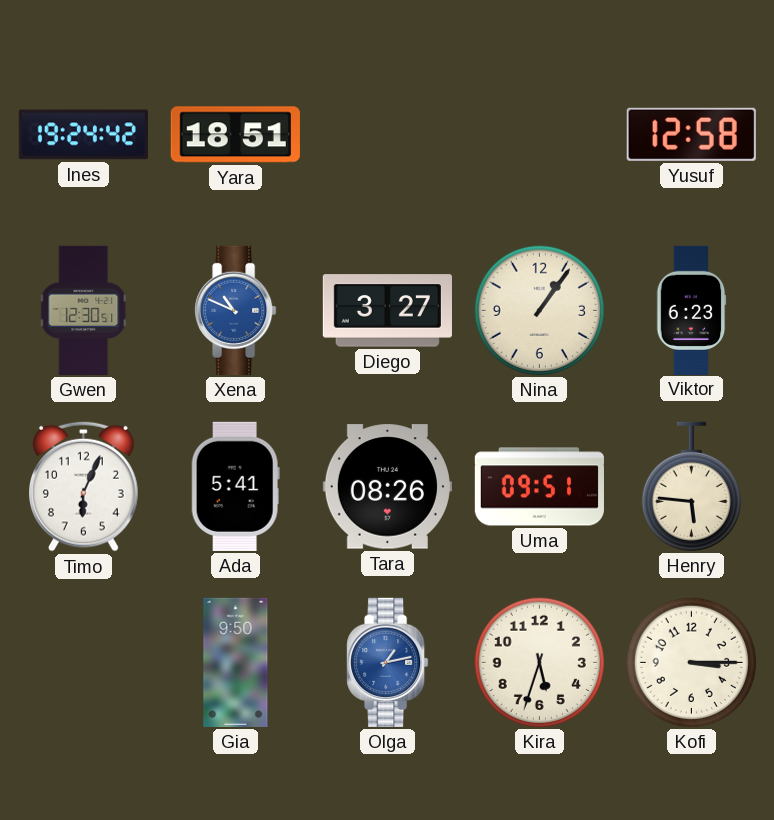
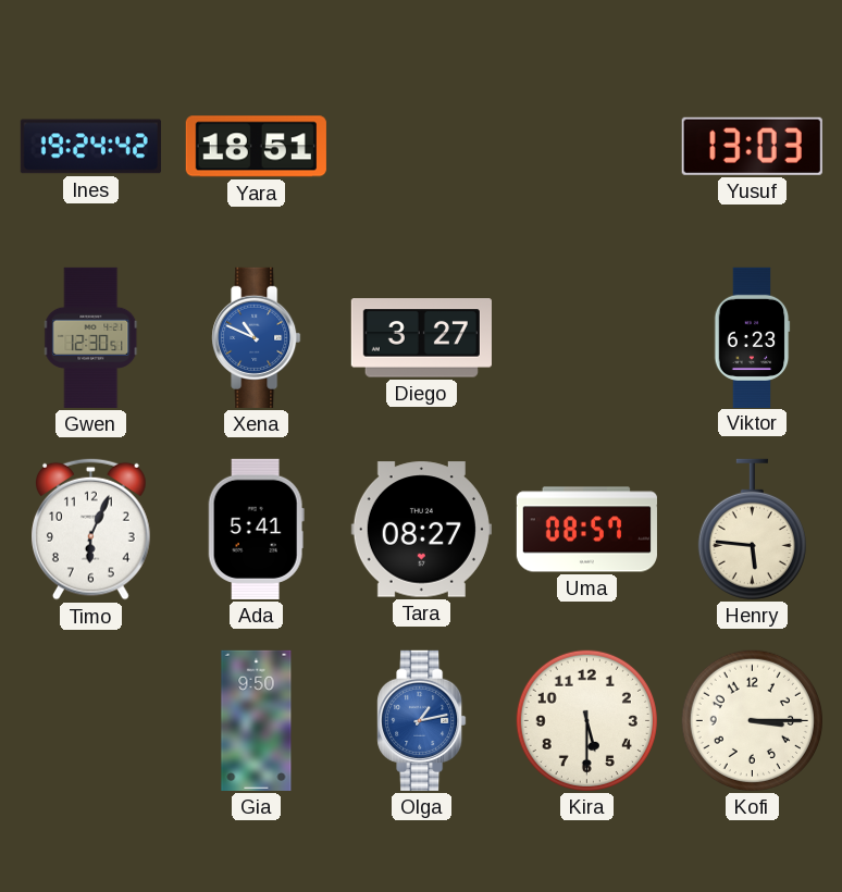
Yusuf: 12:58 -> 13:03
Nina: 1:06 -> none
Tara: 08:26 -> 08:27
Uma: 09:51 -> 08:57
Kira: 5:33 -> 5:30
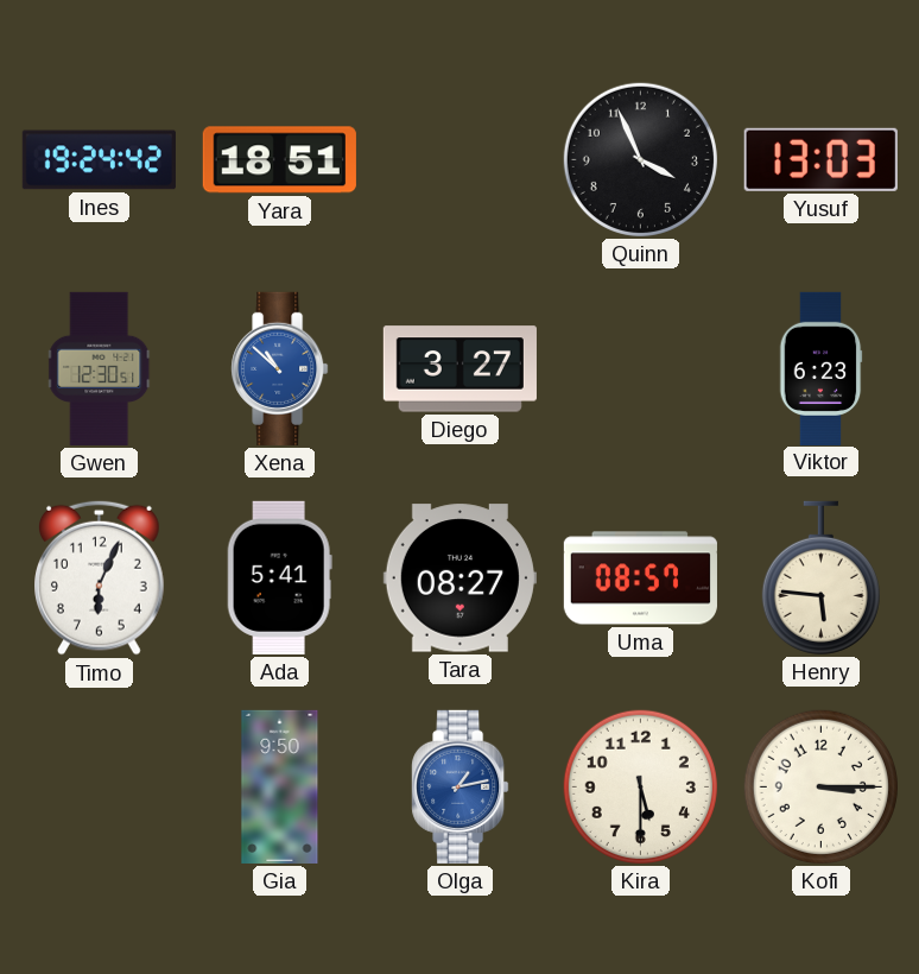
Quinn: none -> 3:56
Xena: 10:49 -> 10:52
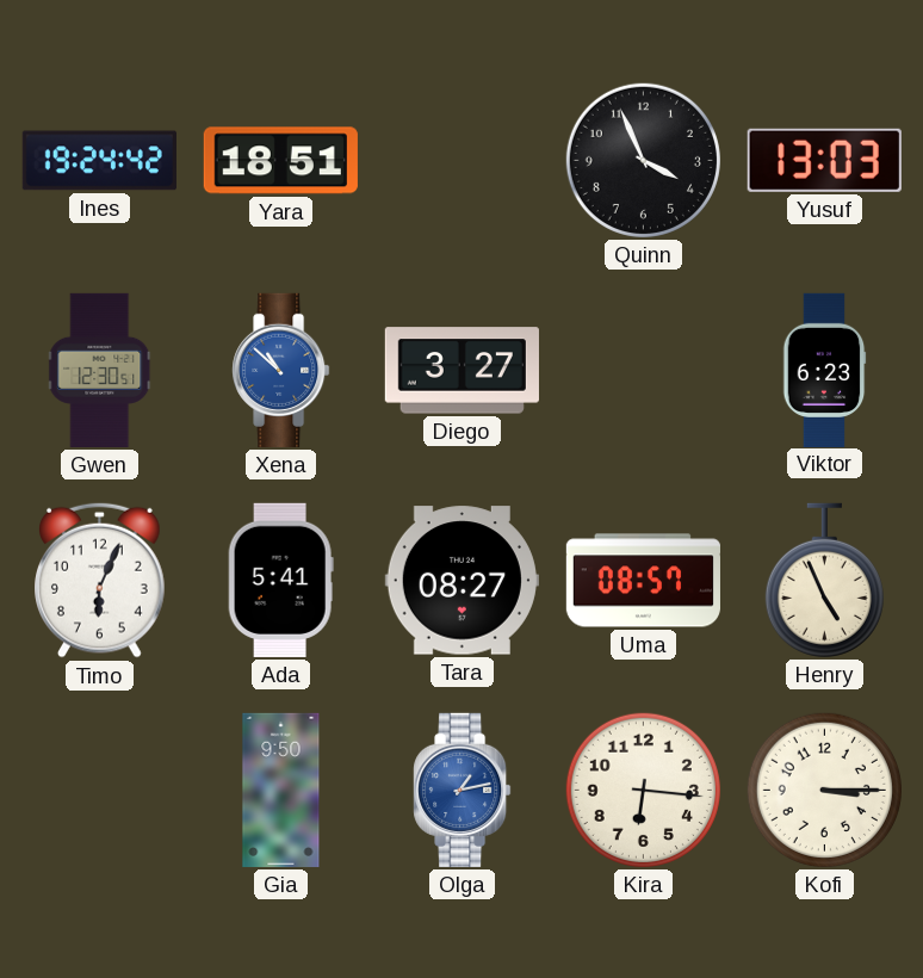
Henry: 5:46 -> 4:56
Kira: 5:30 -> 6:16
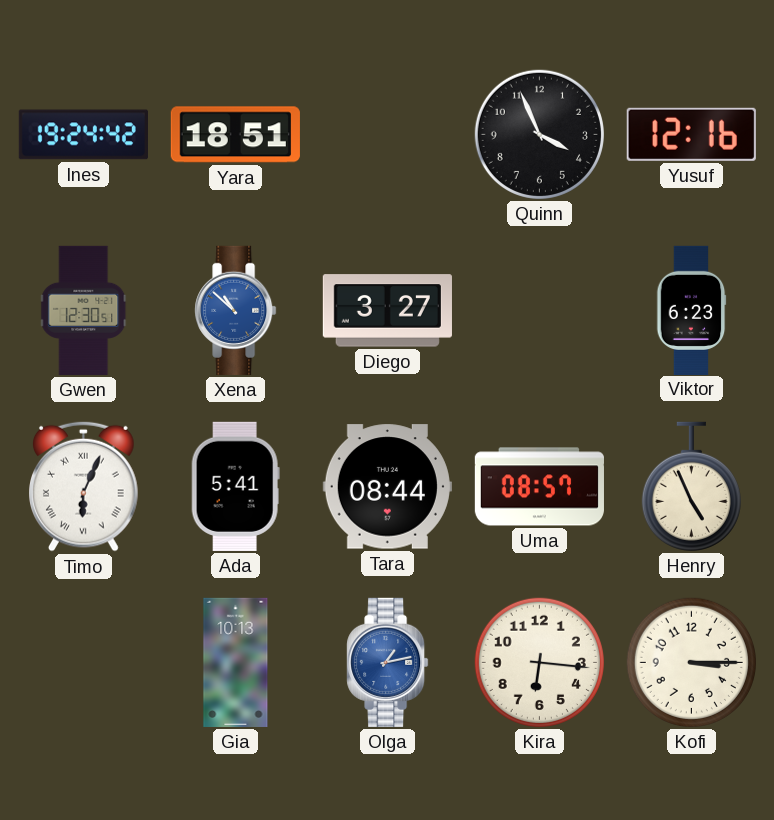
Yusuf: 13:03 -> 12:16
Timo numerals: Arabic -> Roman
Tara: 08:27 -> 08:44
Gia: 9:50 -> 10:13
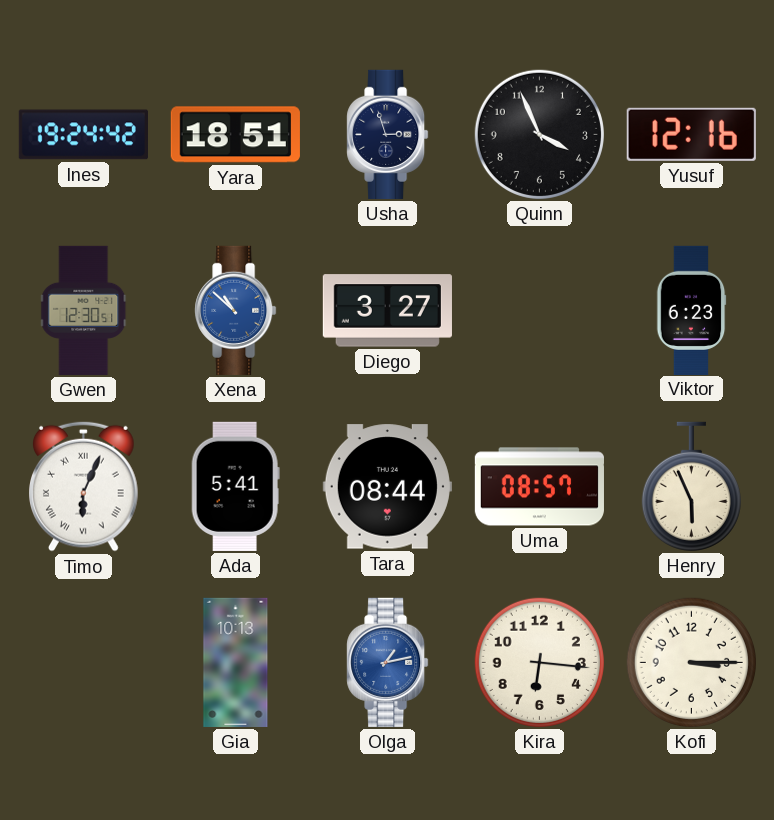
Usha: none -> 2:57
Henry: 4:56 -> 5:56
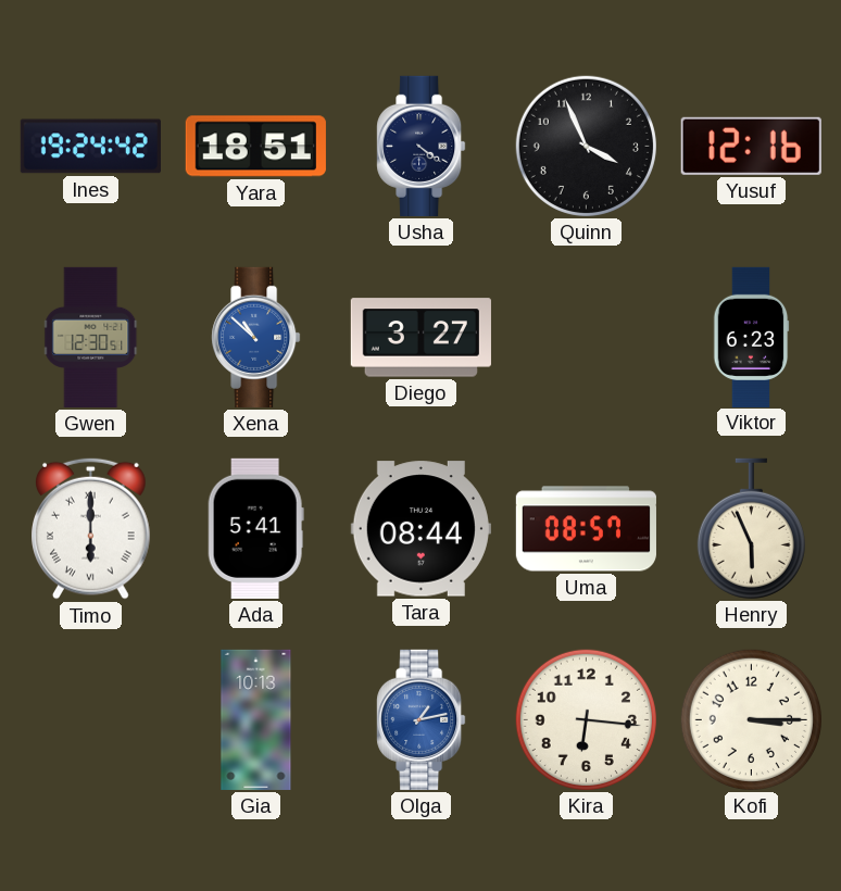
Usha: 2:57 -> 4:21
Timo: 6:04 -> 6:00
